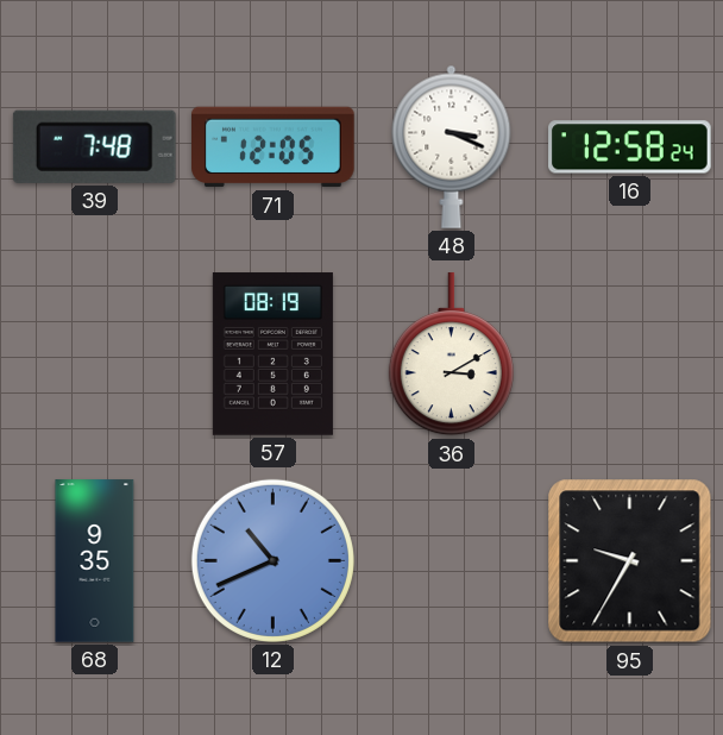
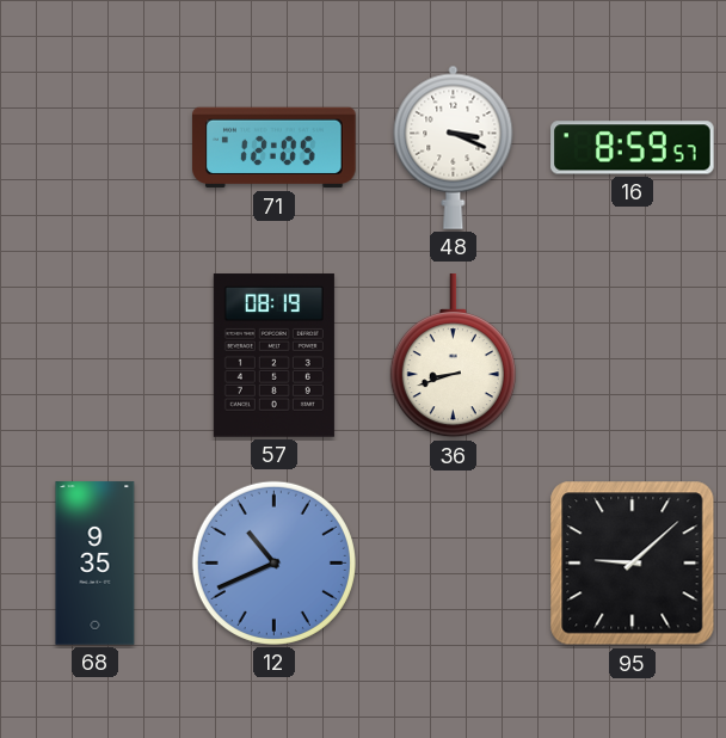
39: 7:48 -> none
16: 12:58 -> 8:59
36: 3:10 -> 8:42
95: 9:35 -> 9:08
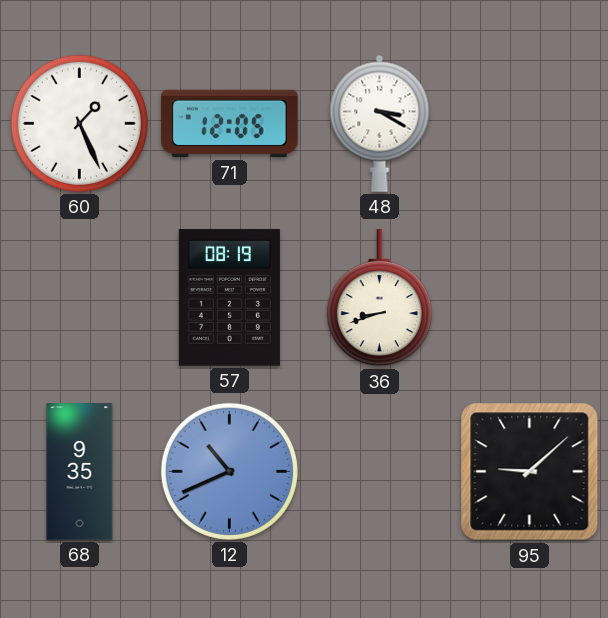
60: none -> 1:26
48: 3:19 -> 3:20
16: 8:59 -> none
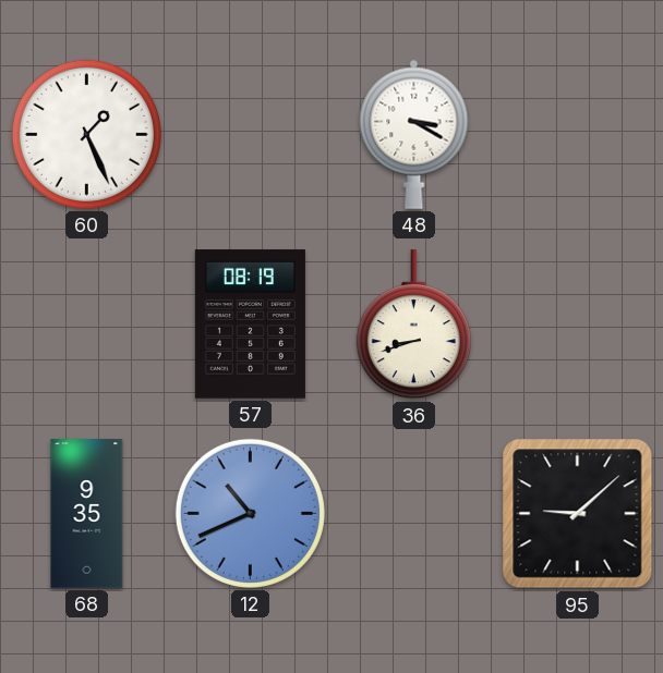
71: 12:05 -> none
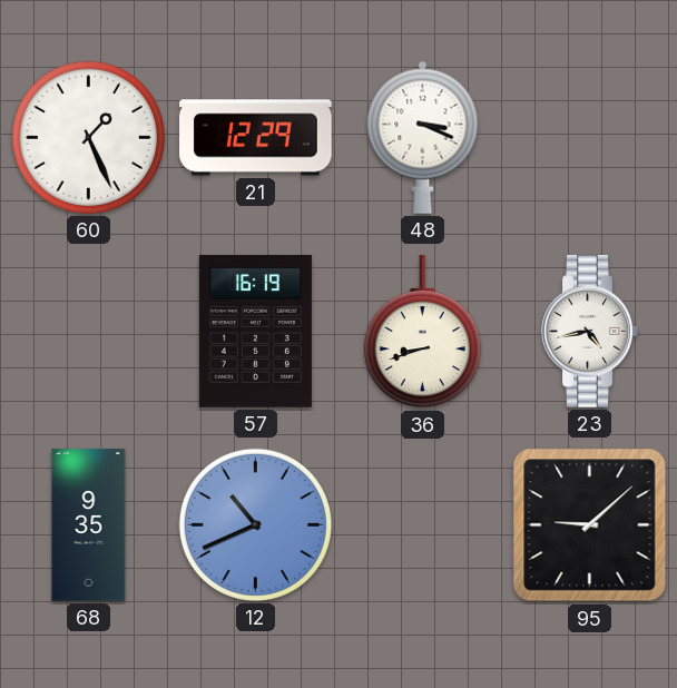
21: none -> 12:29
48: 3:20 -> 3:19
57: 08:19 -> 16:19
23: none -> 4:43
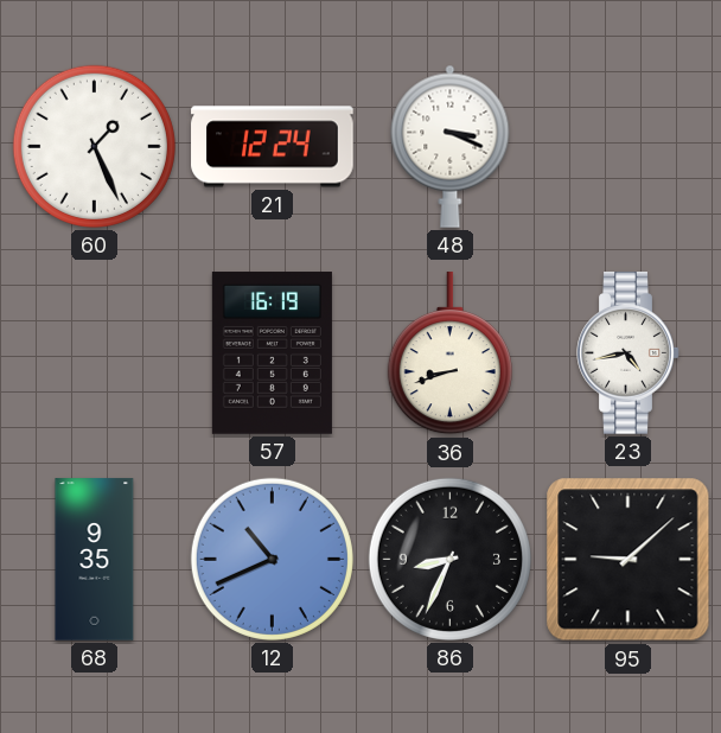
21: 12:29 -> 12:24
86: none -> 8:34
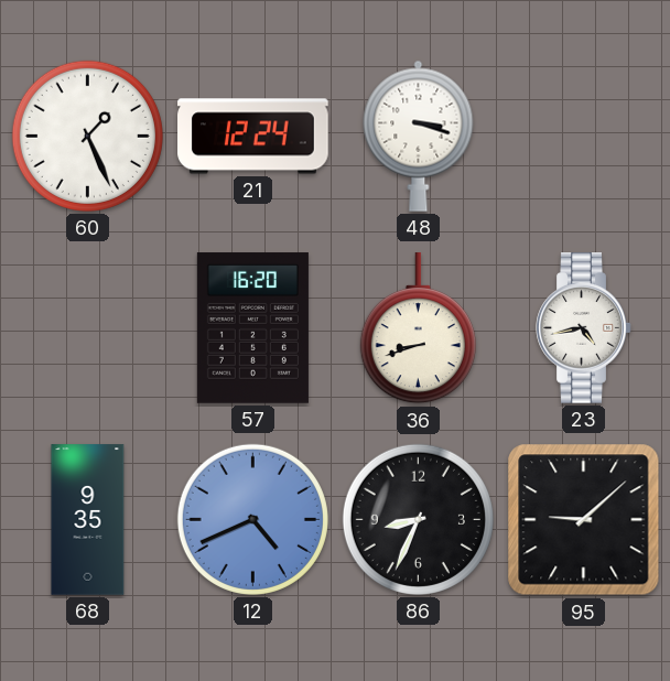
48: 3:19 -> 3:18
57: 16:19 -> 16:20
12: 10:41 -> 4:41
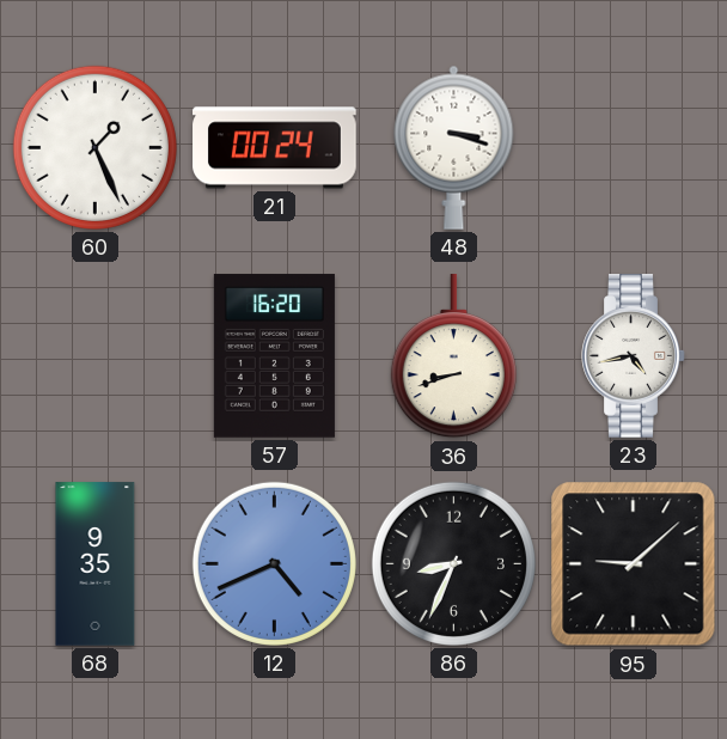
21: 12:24 -> 00:24
